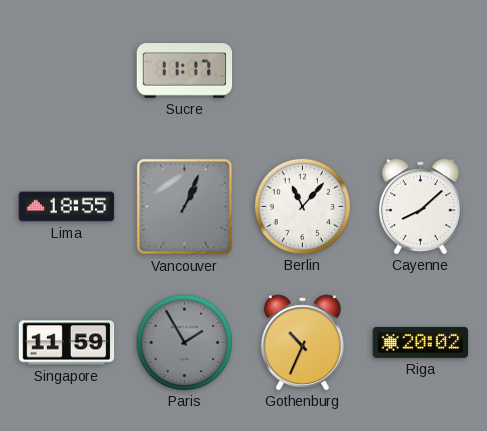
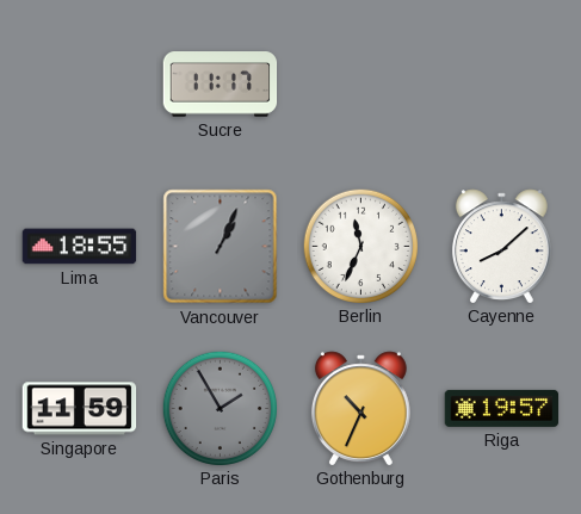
Berlin: 11:07 -> 11:34
Riga: 20:02 -> 19:57
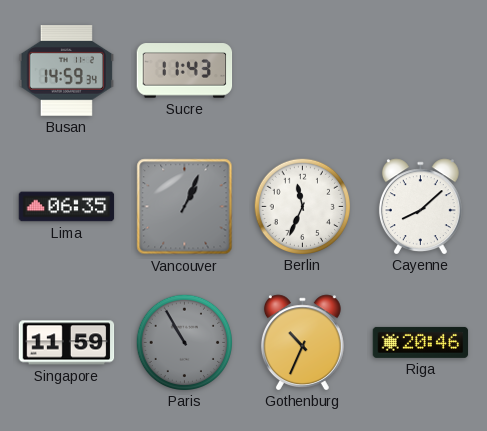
Busan: none -> 14:59
Sucre: 11:17 -> 11:43
Lima: 18:55 -> 06:35
Paris: 1:55 -> 10:55
Riga: 19:57 -> 20:46
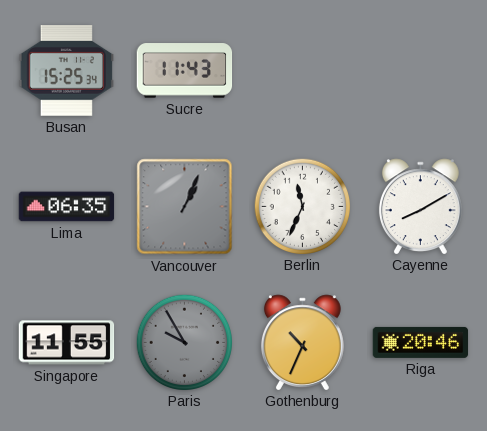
Busan: 14:59 -> 15:25
Cayenne: 8:08 -> 8:10
Singapore: 11:59 -> 11:55
Paris: 10:55 -> 9:55
